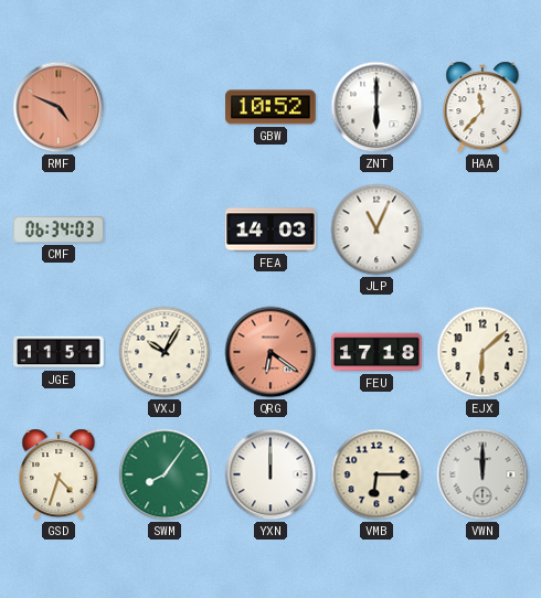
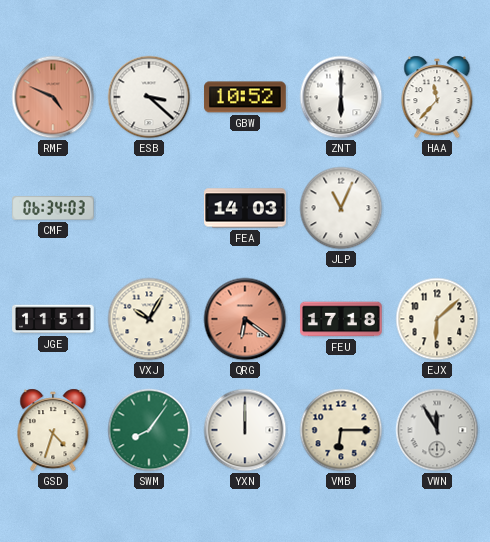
ESB: none -> 3:22
VWN: 12:00 -> 11:55
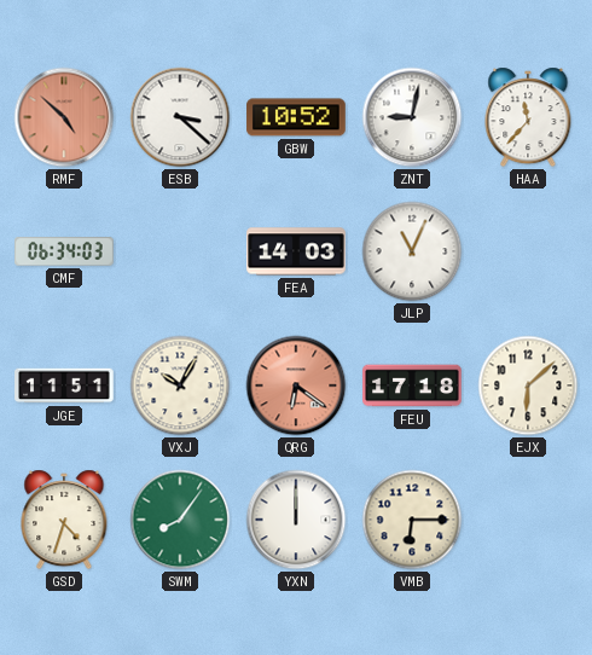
RMF: 4:49 -> 4:52
ZNT: 6:00 -> 9:02
VWN: 11:55 -> none
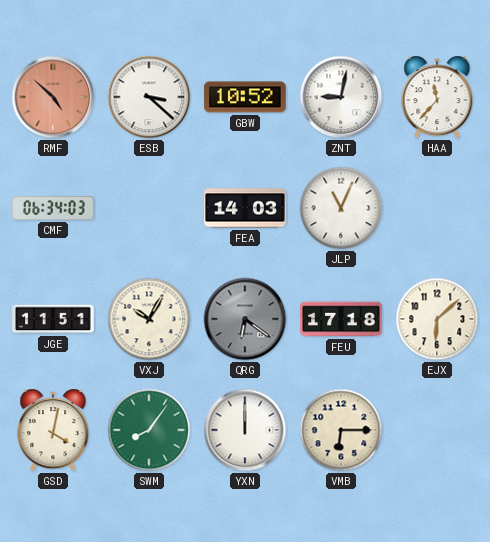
QRG dial: salmon -> grey
GSD: 4:33 -> 4:02
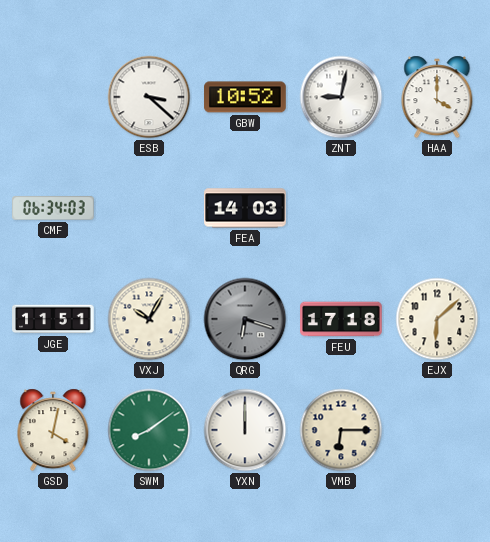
RMF: 4:52 -> none
HAA: 11:37 -> 4:00
JLP: 11:04 -> none
QRG: 6:21 -> 6:18
SWM: 8:06 -> 8:09
